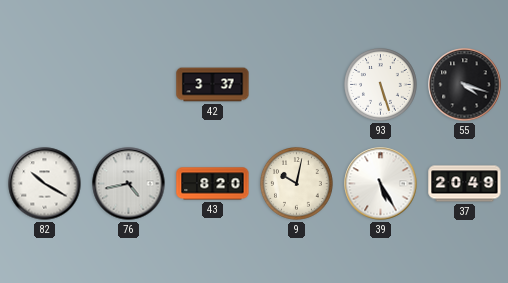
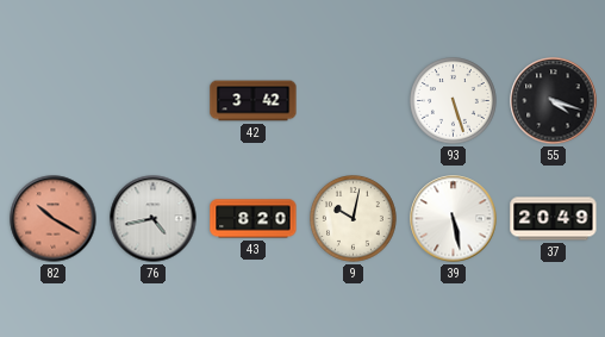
42: 3:37 -> 3:42
82 dial: white -> salmon
39: 5:25 -> 5:28
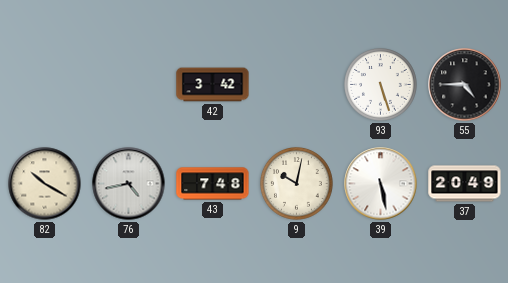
55: 4:18 -> 4:45
82 dial: salmon -> cream
43: 8:20 -> 7:48
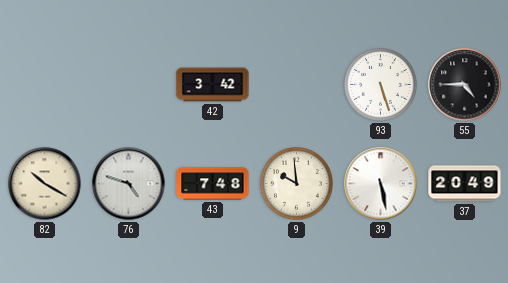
76: 4:43 -> 4:48
9: 10:02 -> 9:59
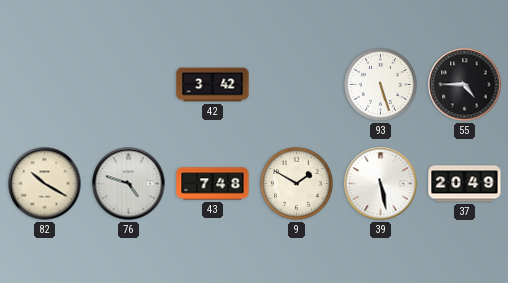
9: 9:59 -> 1:50
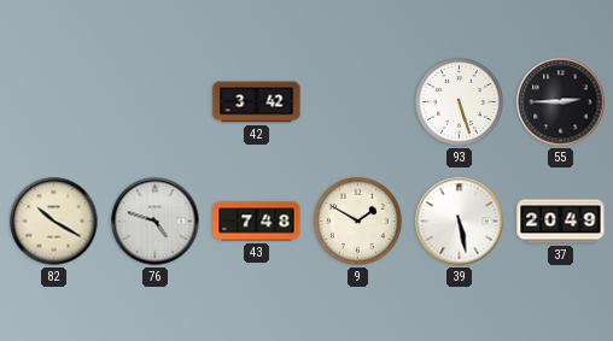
55: 4:45 -> 2:45
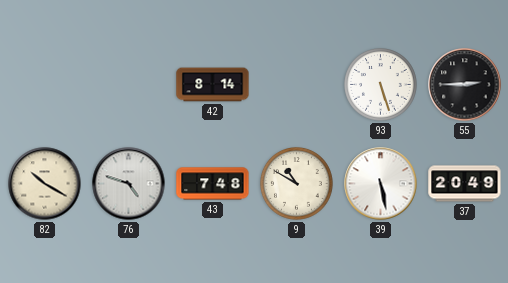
42: 3:42 -> 8:14
9: 1:50 -> 10:50
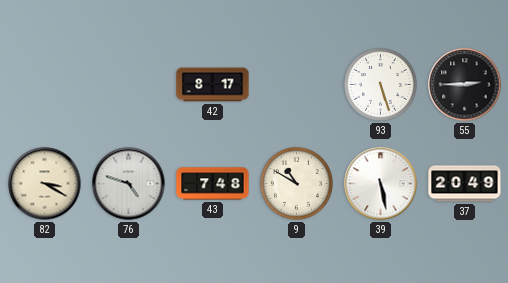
42: 8:14 -> 8:17
82: 10:20 -> 3:20
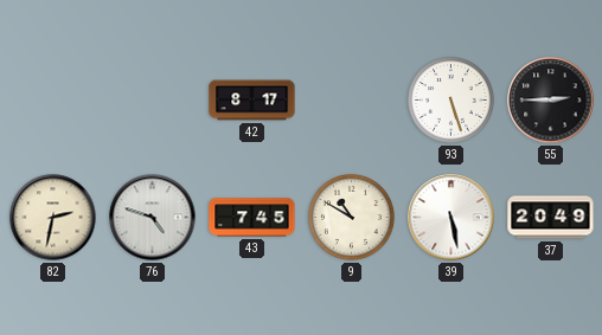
82: 3:20 -> 2:32
43: 7:48 -> 7:45
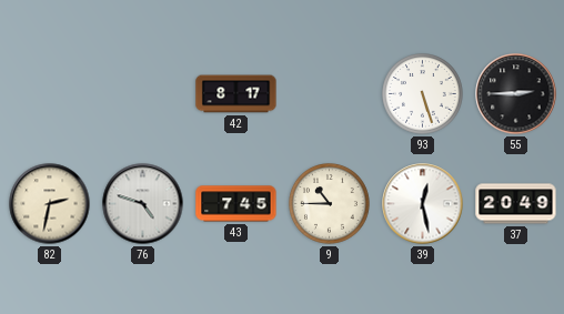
9: 10:50 -> 10:45
39: 5:28 -> 12:28
